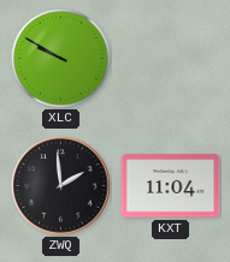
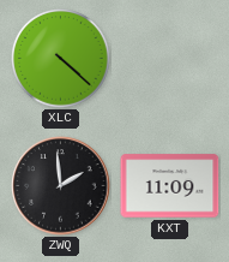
XLC: 9:50 -> 4:22
KXT: 11:04 -> 11:09
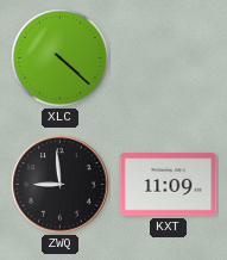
ZWQ: 1:59 -> 8:59
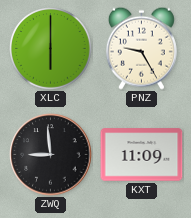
XLC: 4:22 -> 6:00
PNZ: none -> 9:25
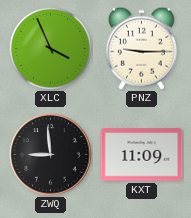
XLC: 6:00 -> 3:56
PNZ: 9:25 -> 9:15
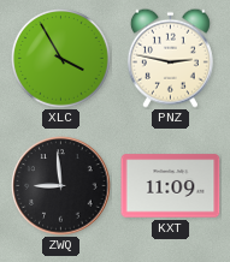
XLC: 3:56 -> 3:55
PNZ: 9:15 -> 2:47
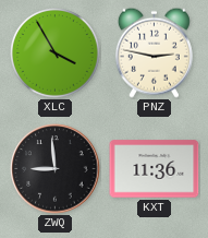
KXT: 11:09 -> 11:36
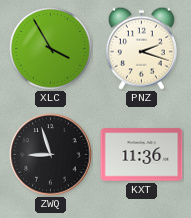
PNZ: 2:47 -> 2:18
ZWQ: 8:59 -> 8:57
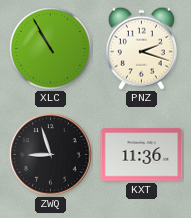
XLC: 3:55 -> 10:55
